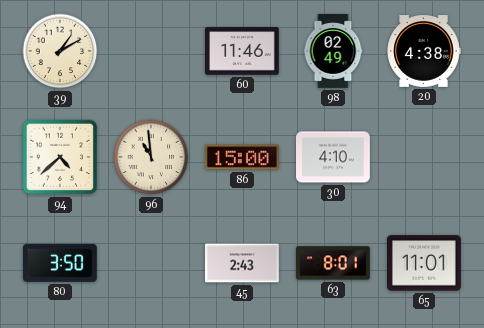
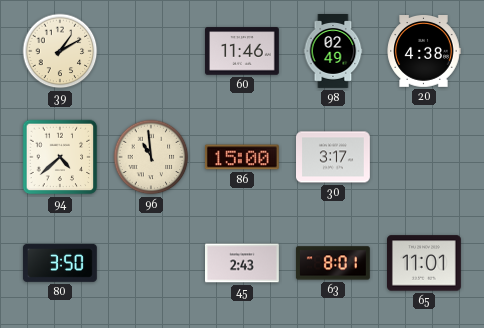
30: 4:10 -> 3:17
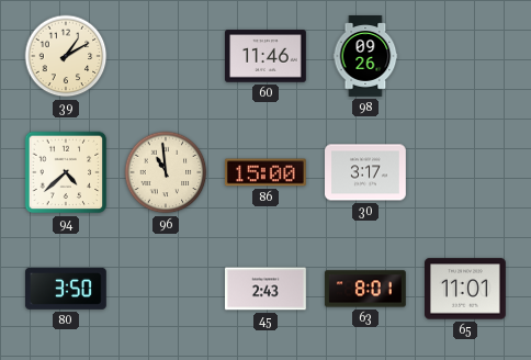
98: 02:49 -> 09:26
20: 4:38 -> none
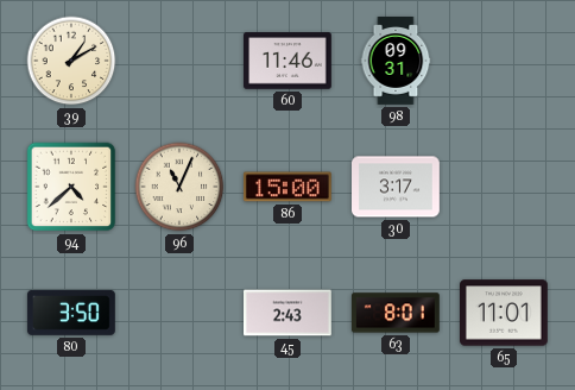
98: 09:26 -> 09:31
96: 10:59 -> 11:04
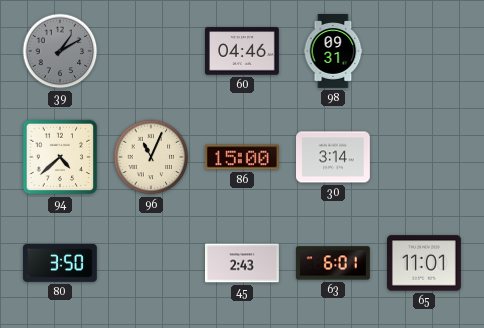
39 dial: cream -> grey
60: 11:46 -> 04:46
30: 3:17 -> 3:14
63: 8:01 -> 6:01
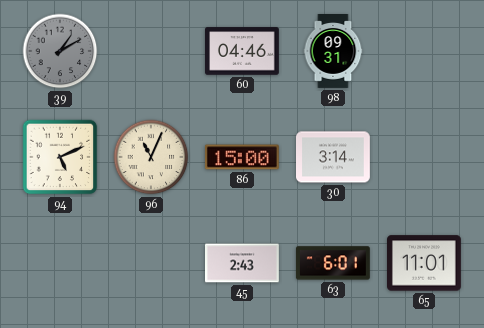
94: 4:38 -> 5:11
80: 3:50 -> none
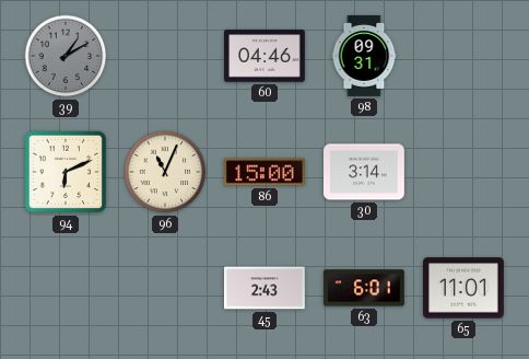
94: 5:11 -> 6:11
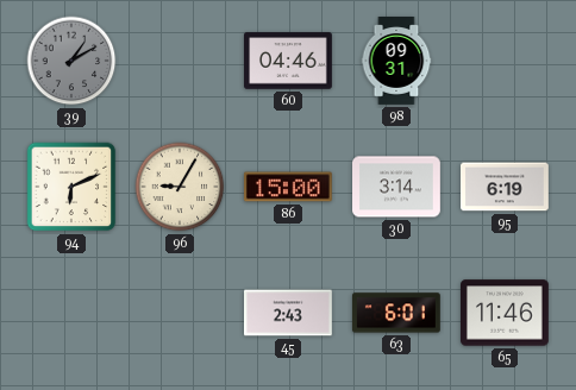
96: 11:04 -> 9:05
95: none -> 6:19
65: 11:01 -> 11:46
